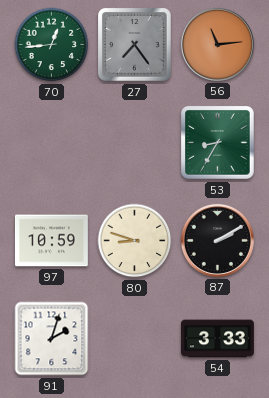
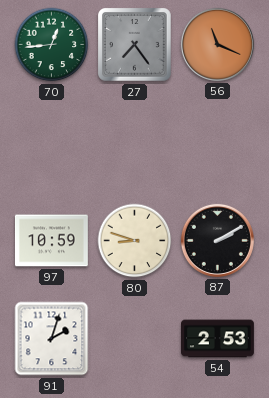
56: 11:14 -> 11:19
53: 8:35 -> none
54: 3:33 -> 2:53
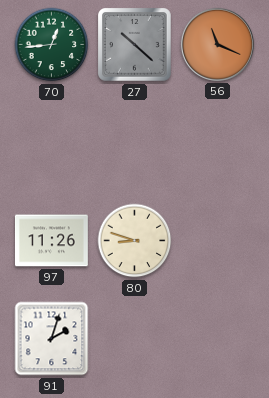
27: 7:24 -> 10:22
97: 10:59 -> 11:26
87: 2:10 -> none
54: 2:53 -> none
